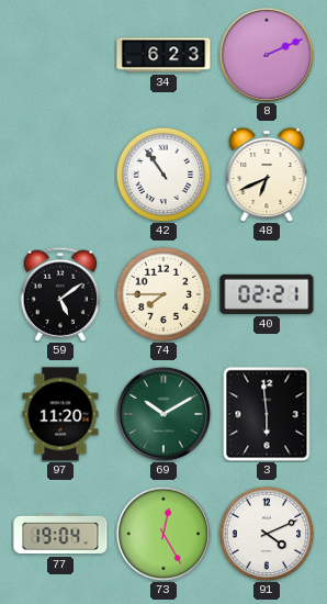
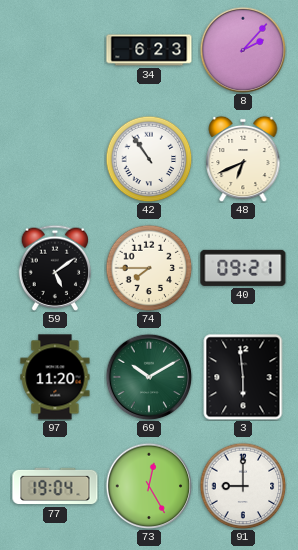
8: 2:11 -> 2:07
40: 02:21 -> 09:21
91: 4:11 -> 9:00
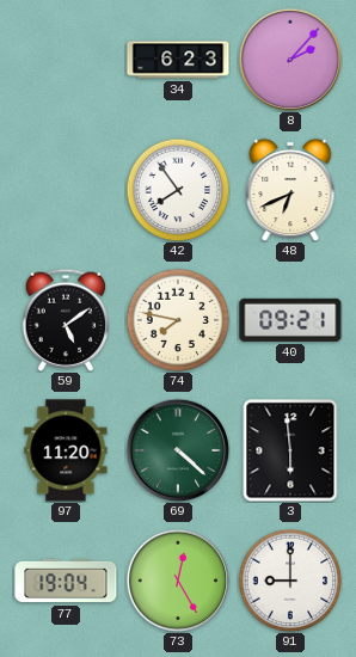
42: 10:54 -> 7:54
74: 7:45 -> 7:47
69: 10:10 -> 4:22
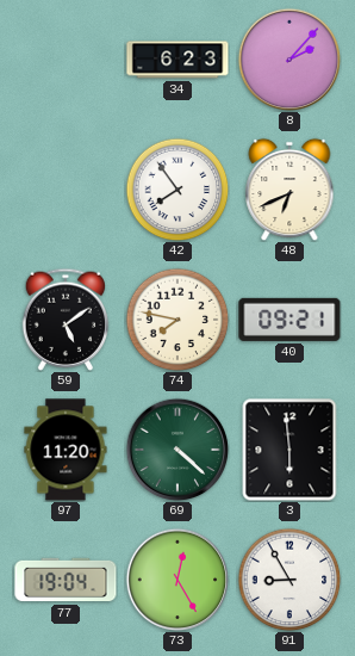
91: 9:00 -> 8:55
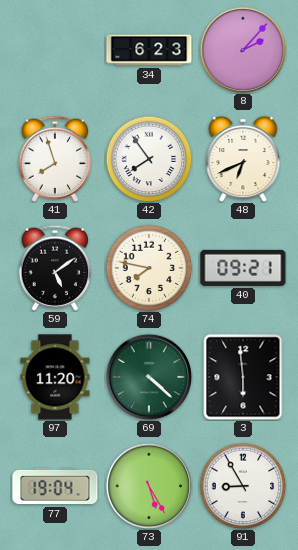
41: none -> 7:57
73: 12:25 -> 5:25
